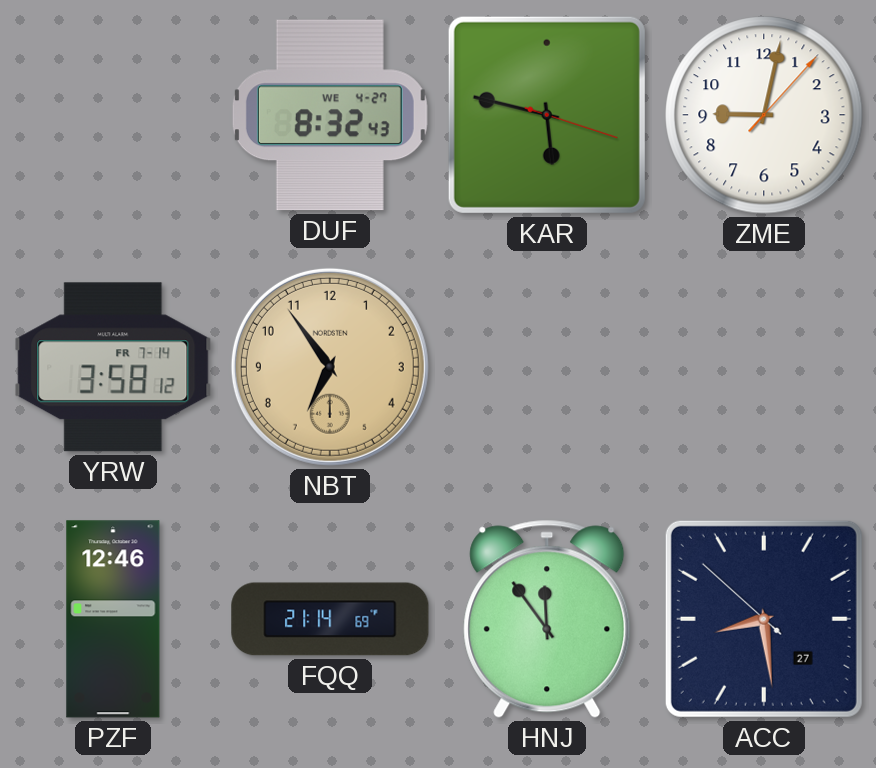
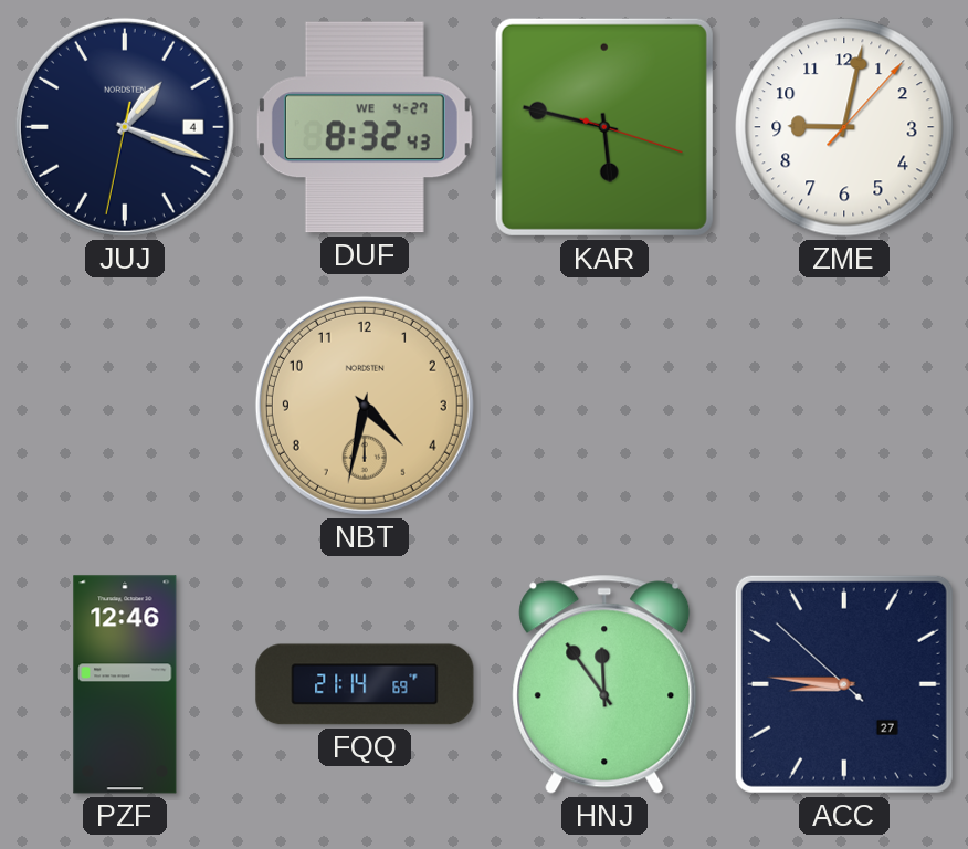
JUJ: none -> 1:18
YRW: 3:58 -> none
NBT: 6:54 -> 4:32
ACC: 8:28 -> 8:45
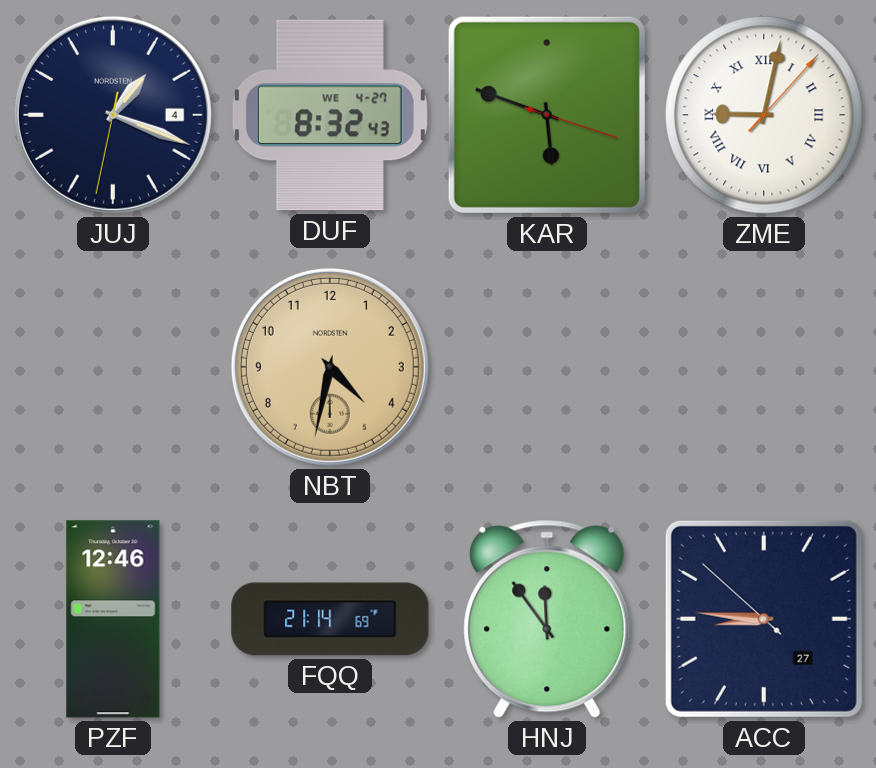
KAR: 5:47 -> 5:48
ZME numerals: Arabic -> Roman
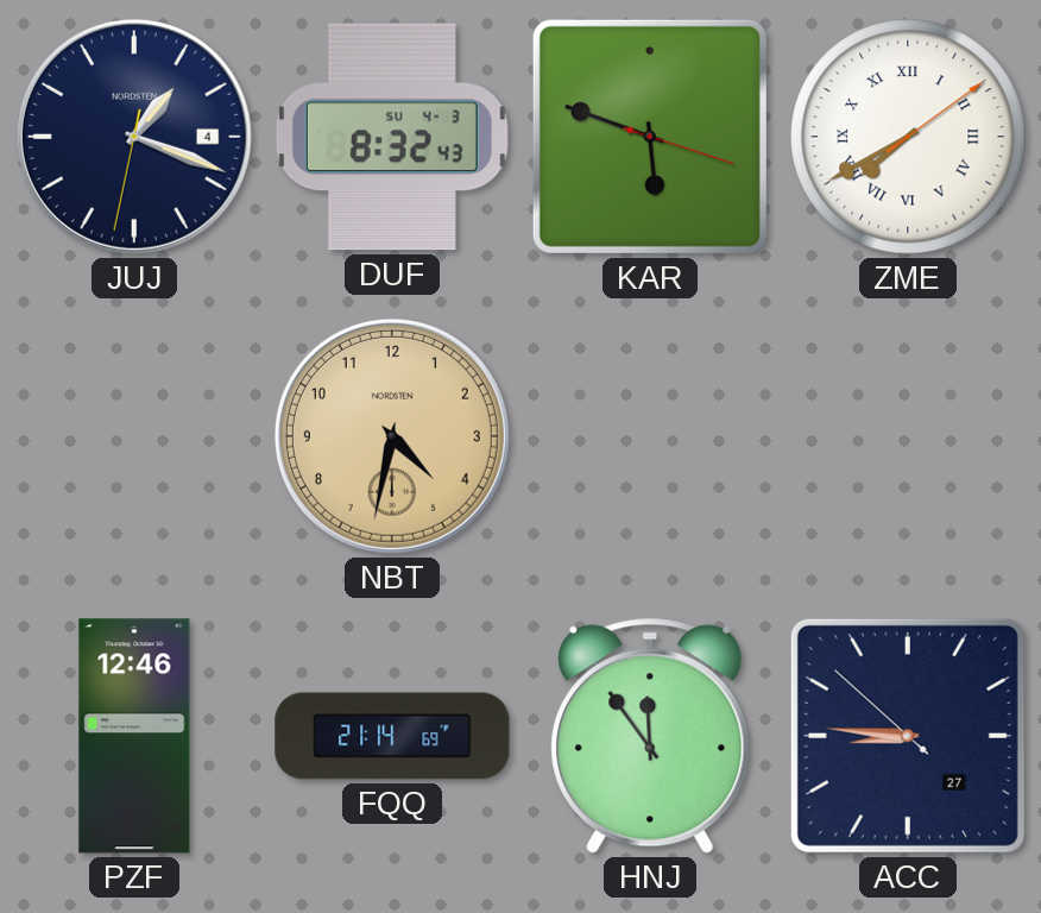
DUF date: WE 4-27 -> SU 4-3
ZME: 9:02 -> 7:40
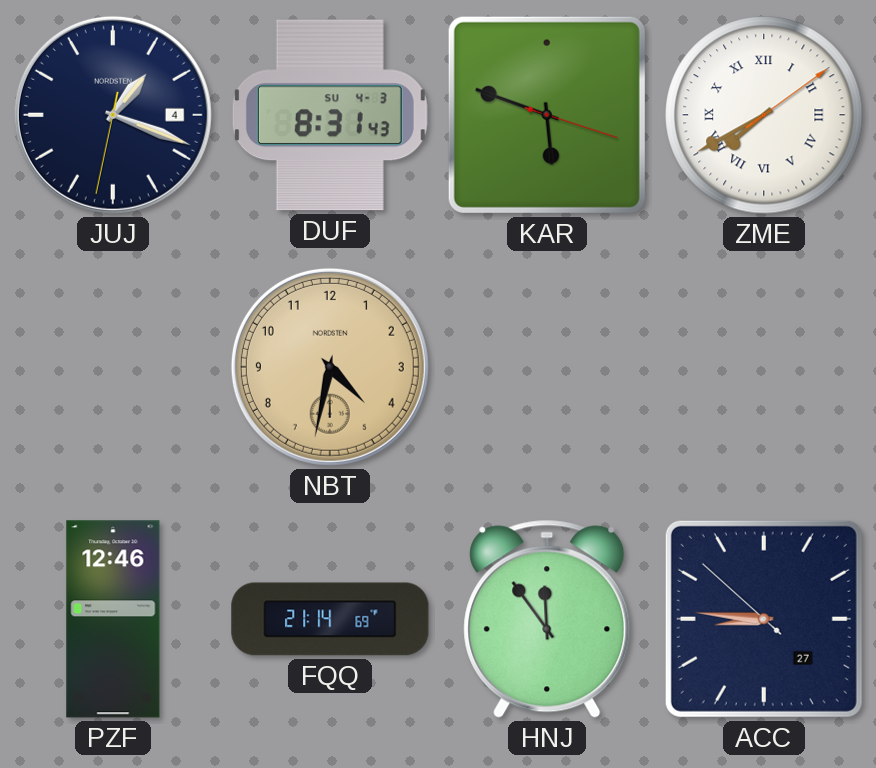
DUF: 8:32 -> 8:31
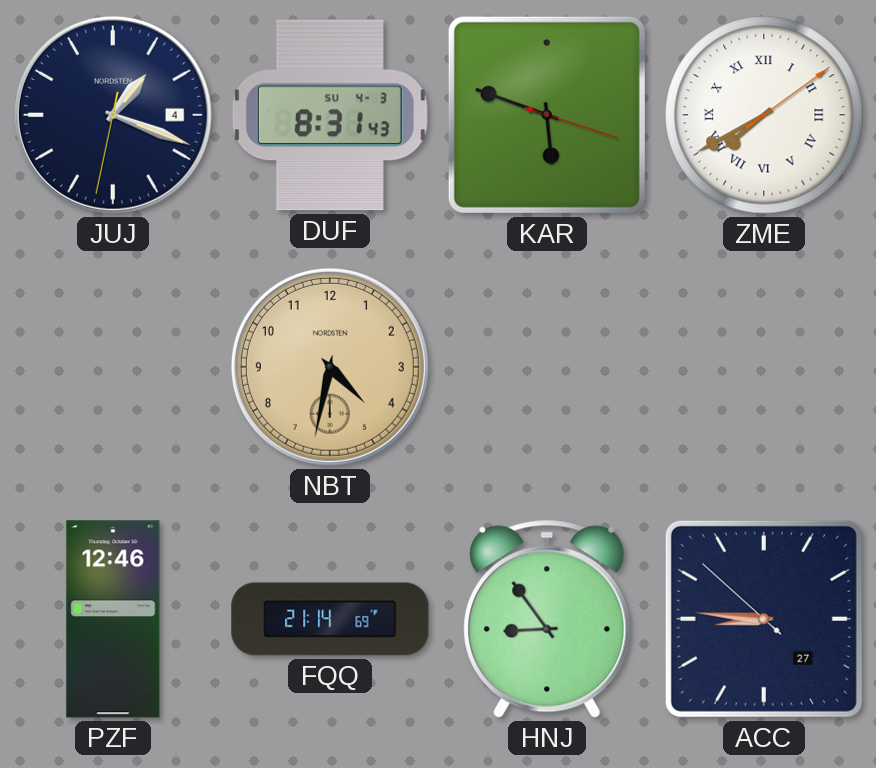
HNJ: 11:54 -> 8:54
